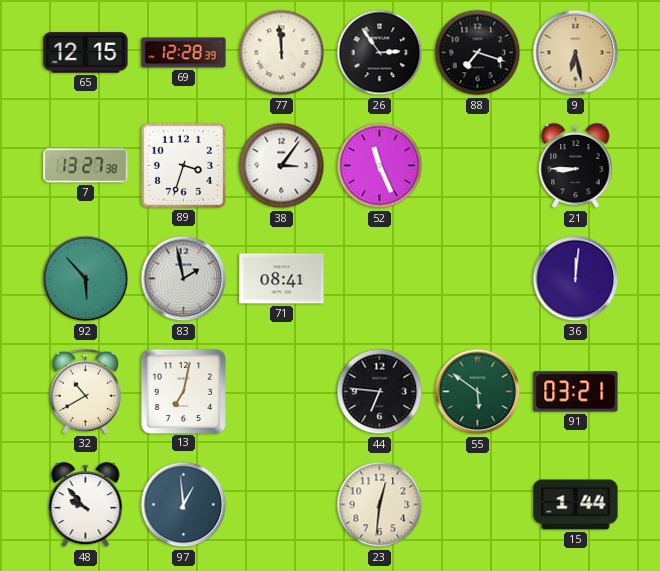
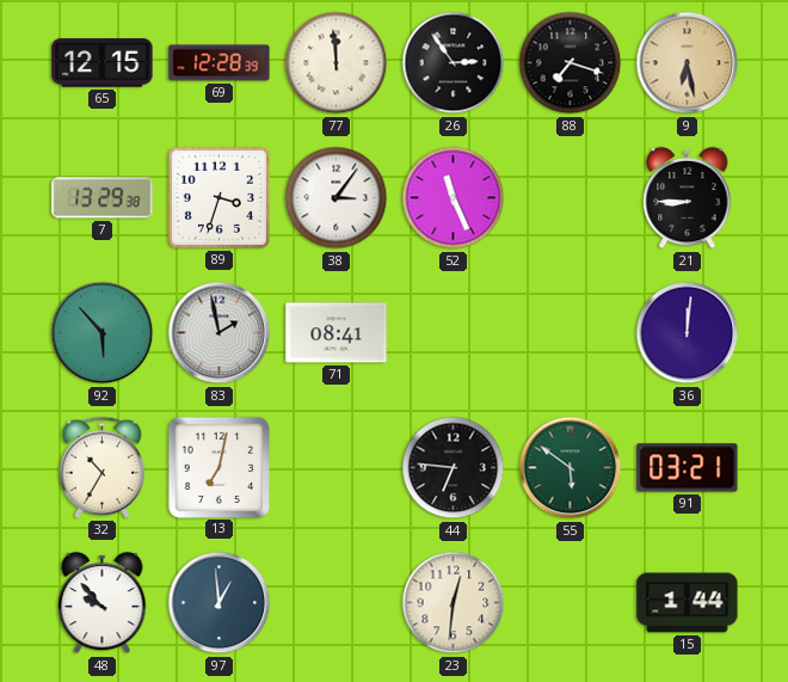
7: 13:27 -> 13:29
32: 10:40 -> 10:35
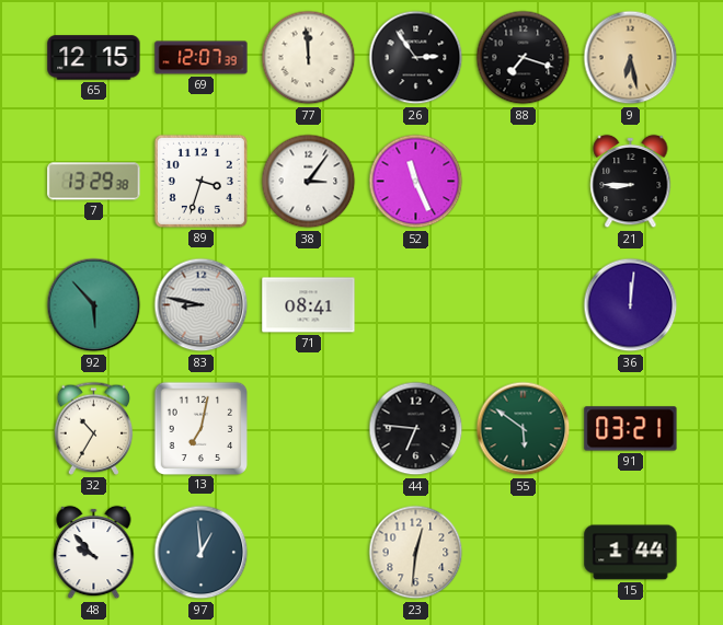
69: 12:28 -> 12:07
83: 1:58 -> 8:47
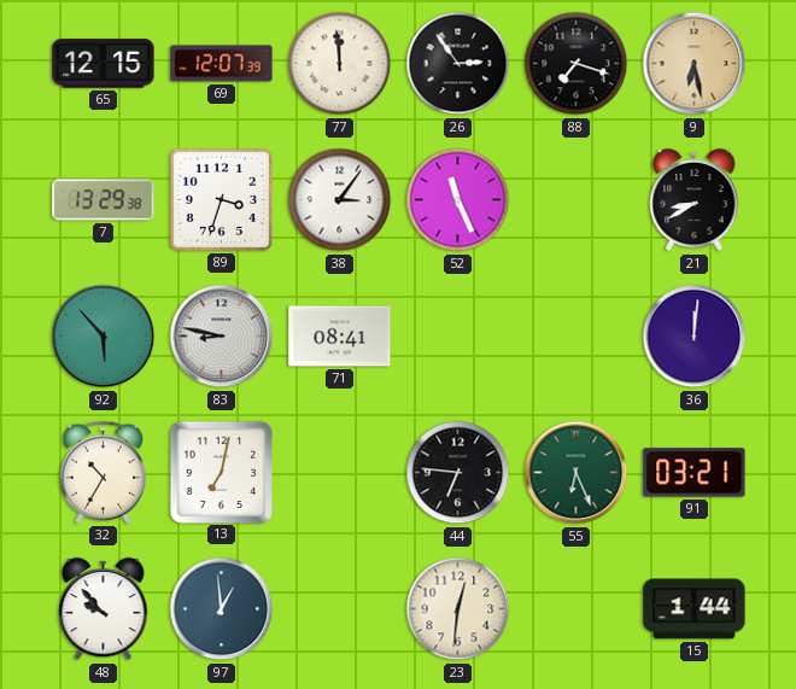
21: 8:45 -> 8:40
55: 5:51 -> 6:26
